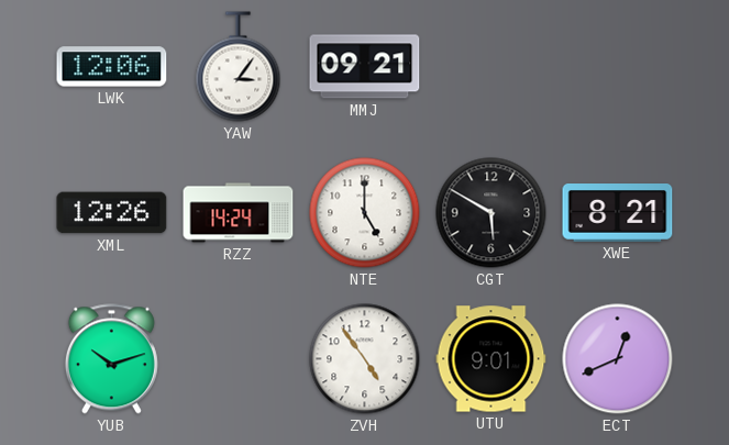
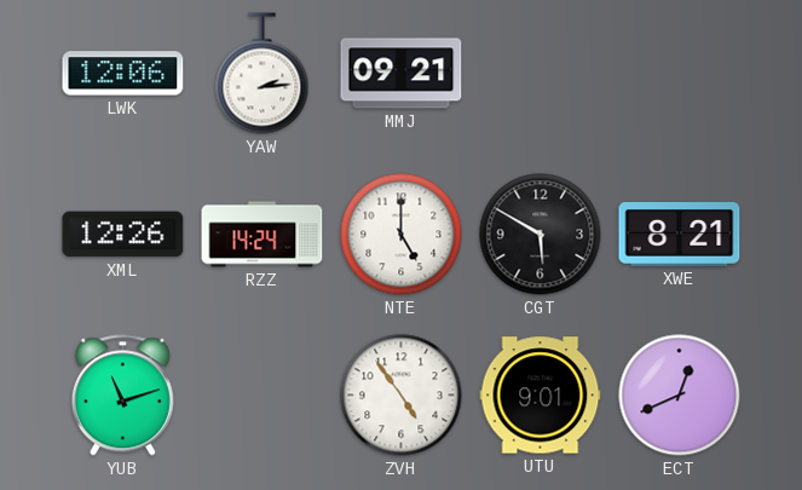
YAW: 3:06 -> 2:14
YUB: 10:12 -> 11:12
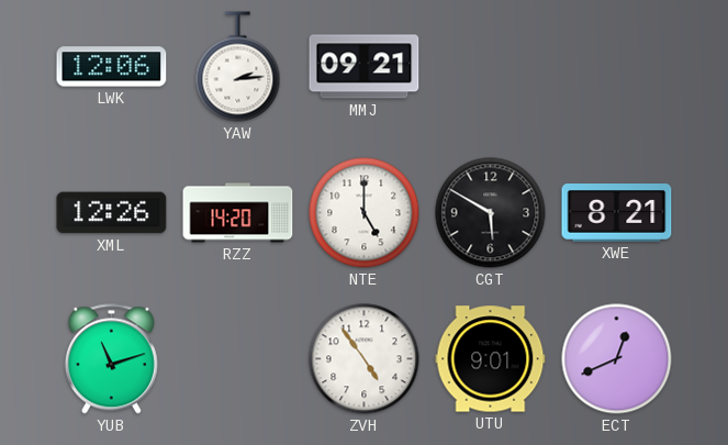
RZZ: 14:24 -> 14:20
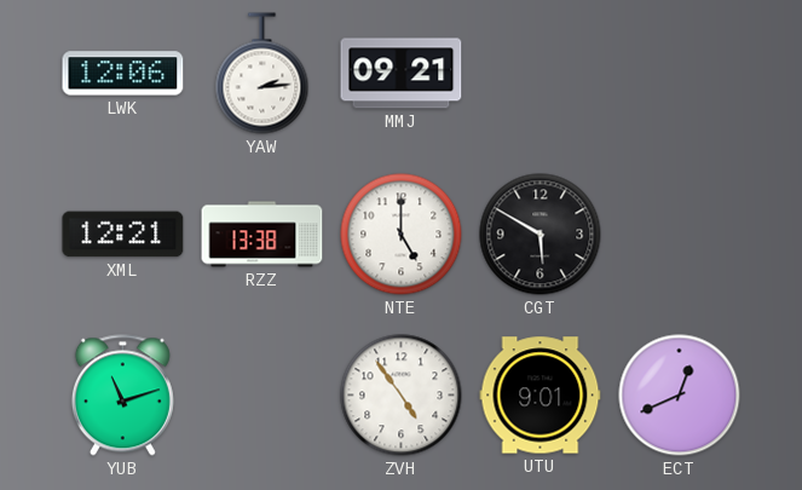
XML: 12:26 -> 12:21
RZZ: 14:20 -> 13:38
XWE: 8:21 -> none
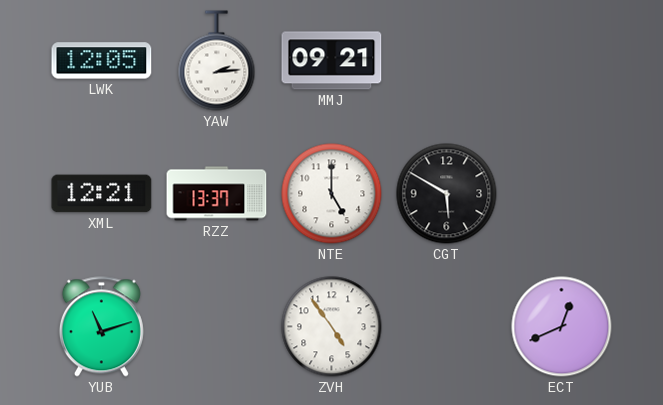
LWK: 12:06 -> 12:05
RZZ: 13:38 -> 13:37
UTU: 9:01 -> none
